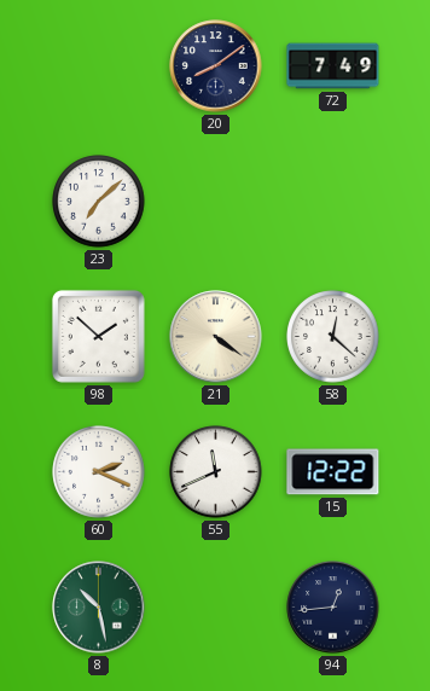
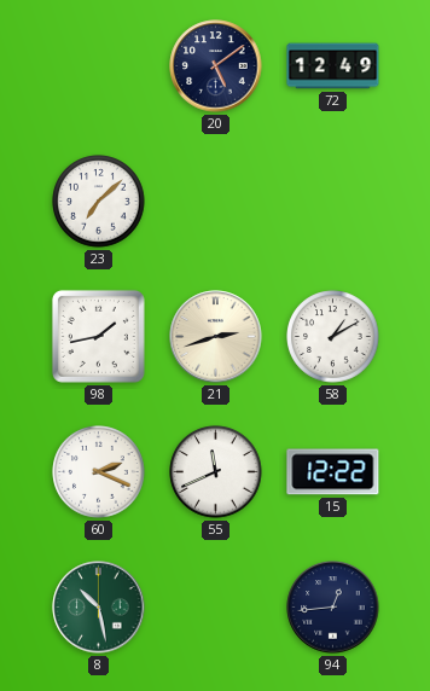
20: 8:09 -> 5:09
72: 7:49 -> 12:49
98: 1:52 -> 1:43
21: 4:21 -> 2:42
58: 12:22 -> 1:10
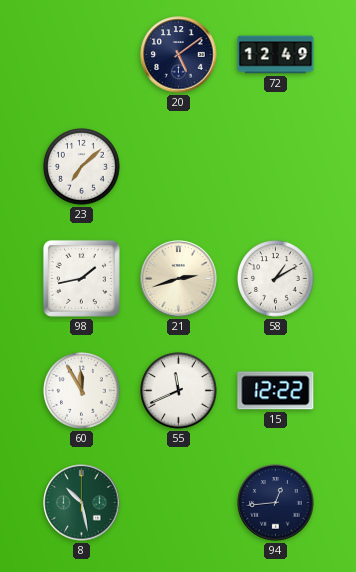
60: 2:19 -> 11:55
